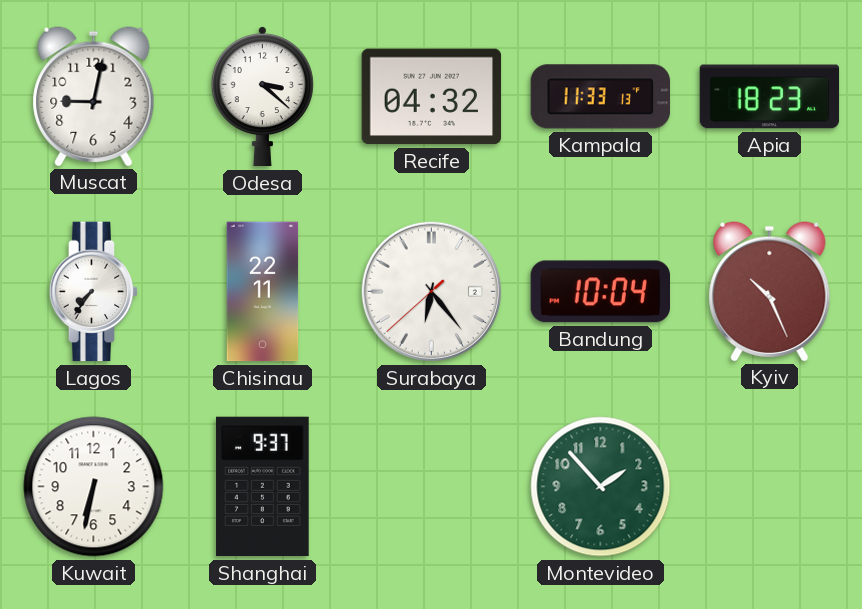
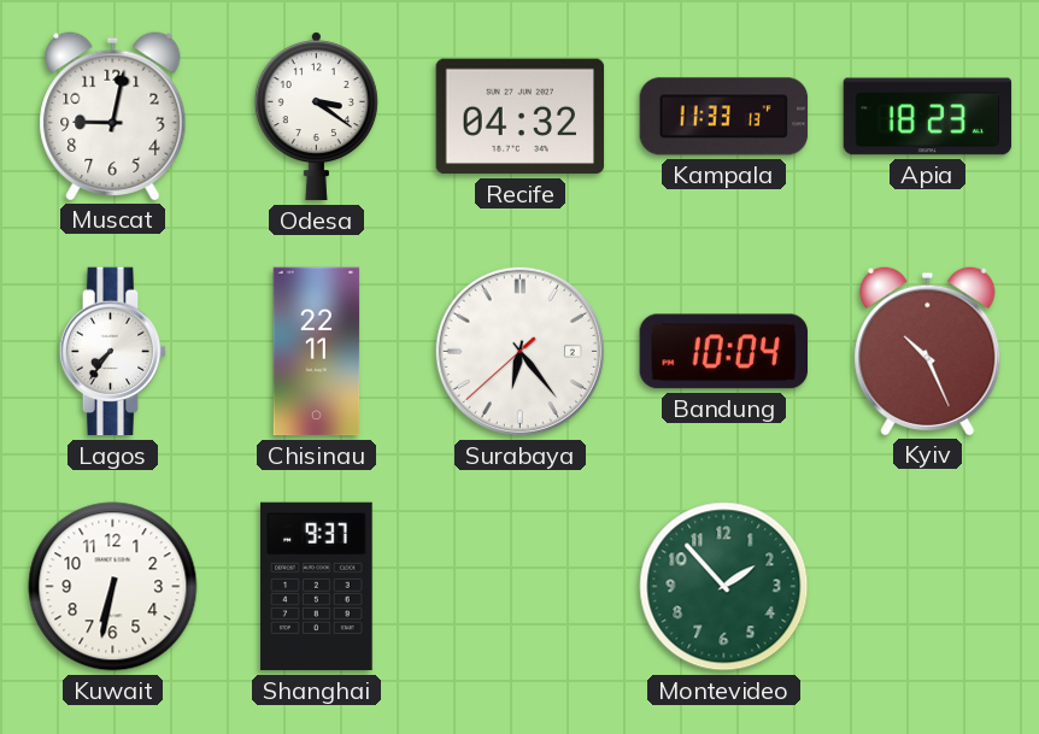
Odesa: 3:22 -> 3:21
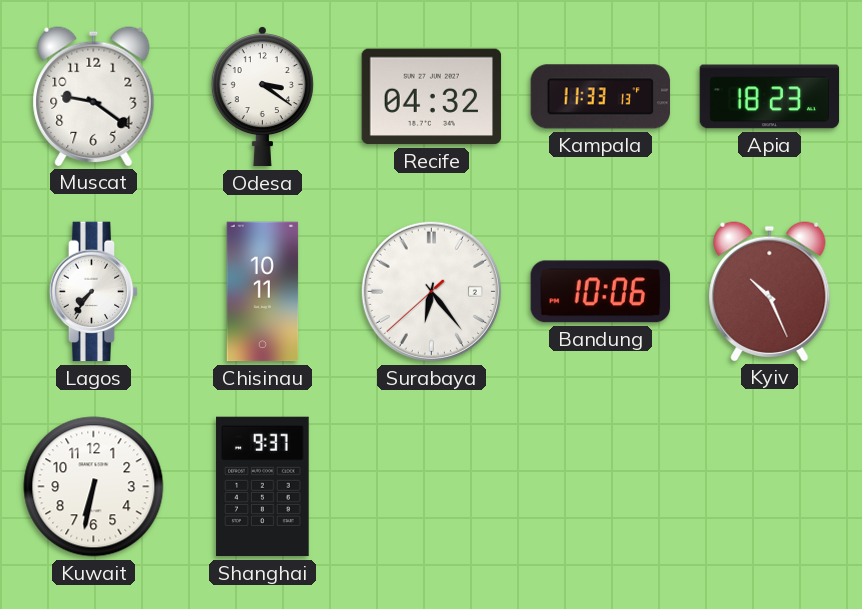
Muscat: 9:02 -> 9:21
Chisinau: 22:11 -> 10:11
Bandung: 10:04 -> 10:06
Montevideo: 1:53 -> none
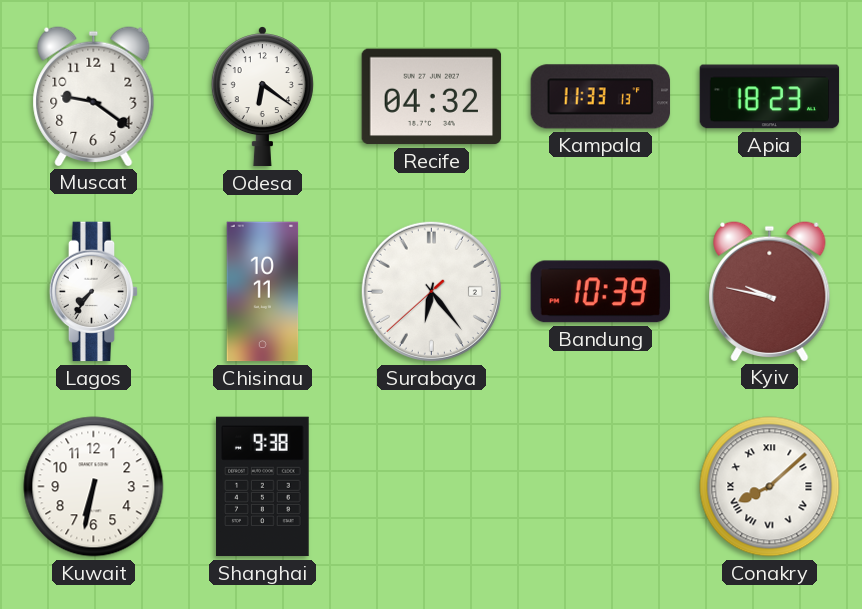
Odesa: 3:21 -> 6:21
Bandung: 10:06 -> 10:39
Kyiv: 10:26 -> 9:47
Shanghai: 9:37 -> 9:38
Conakry: none -> 8:08
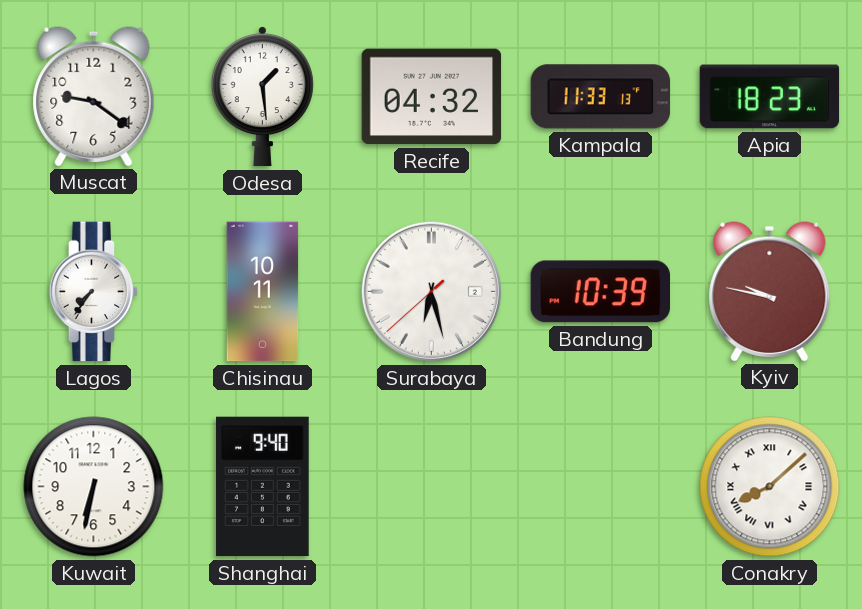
Odesa: 6:21 -> 1:29
Surabaya: 6:23 -> 6:27
Shanghai: 9:38 -> 9:40
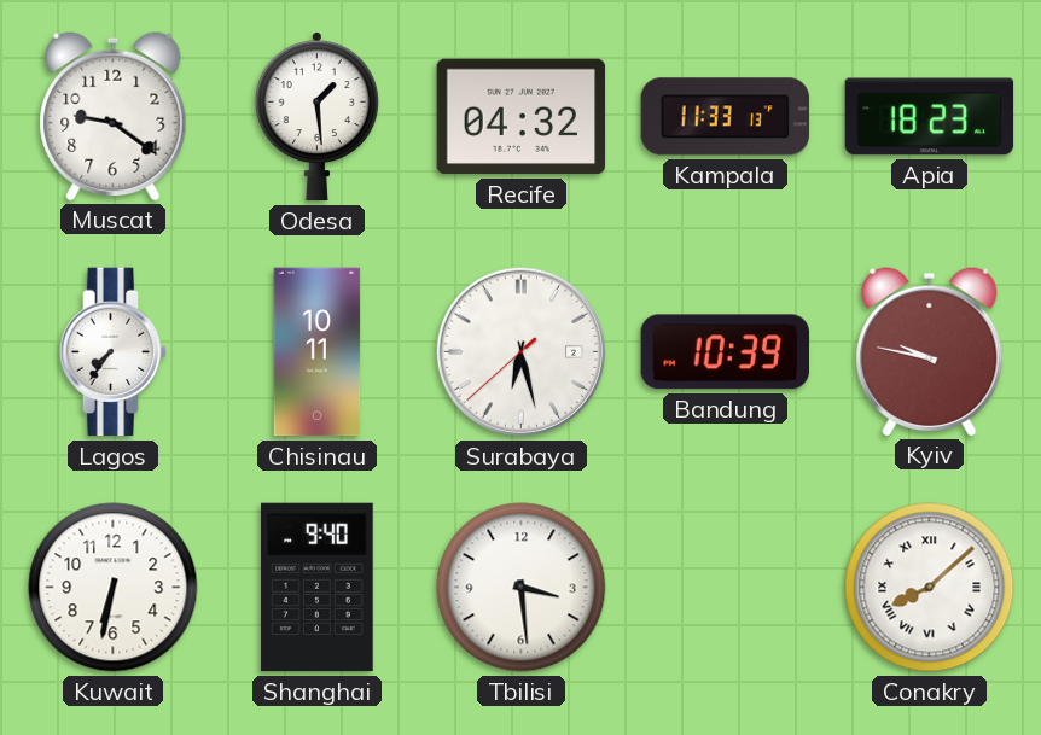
Tbilisi: none -> 3:29
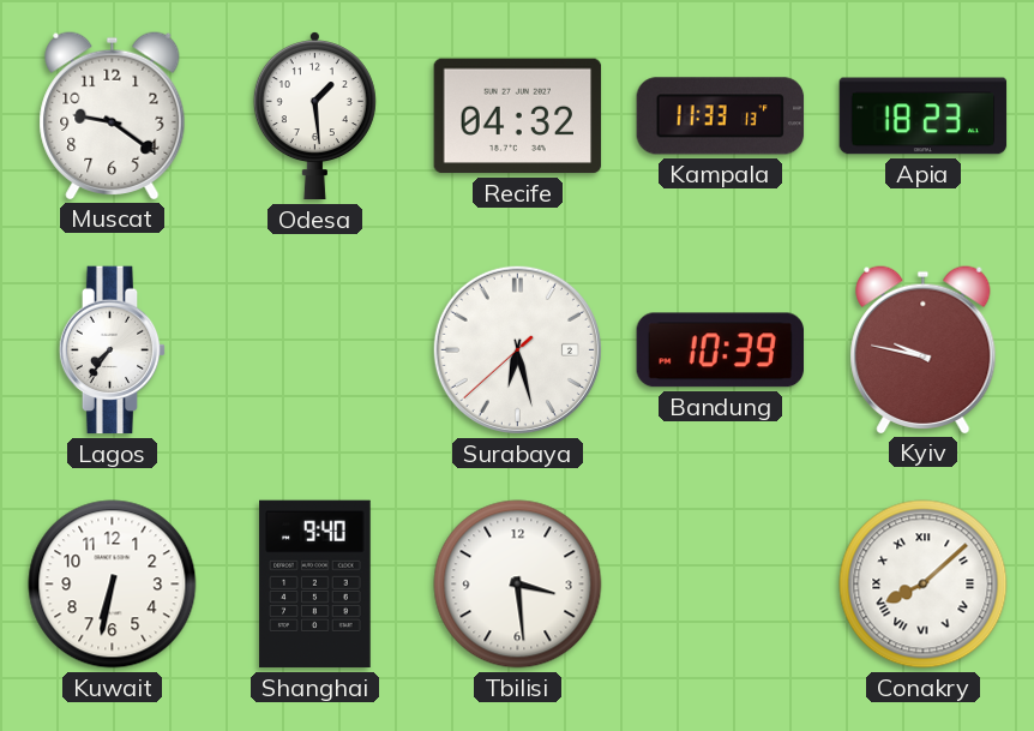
Chisinau: 10:11 -> none
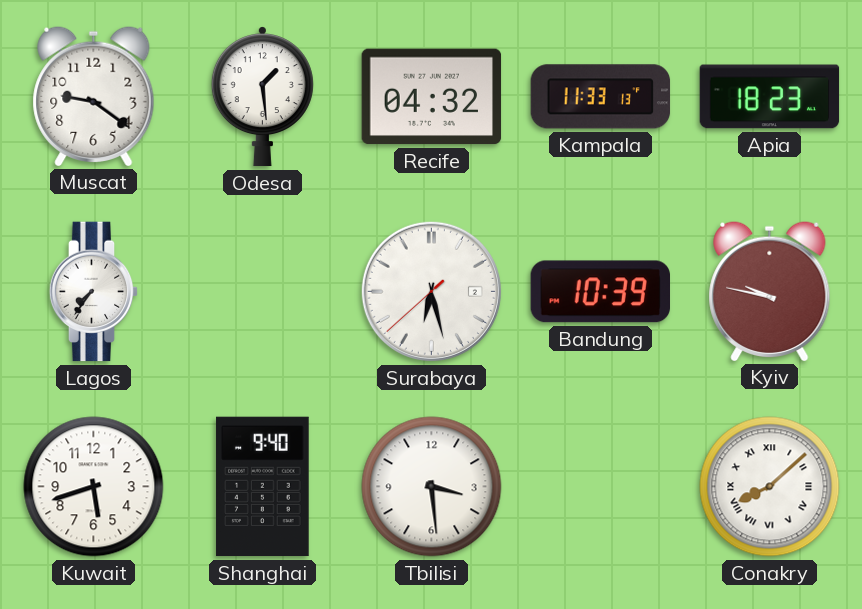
Kuwait: 6:32 -> 5:42
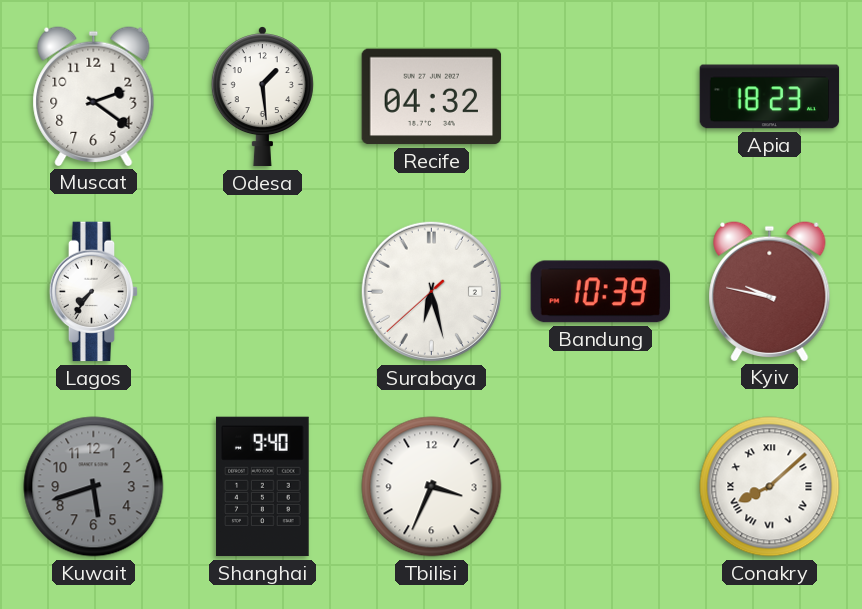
Muscat: 9:21 -> 2:21
Kampala: 11:33 -> none
Kuwait dial: white -> grey
Tbilisi: 3:29 -> 3:34
